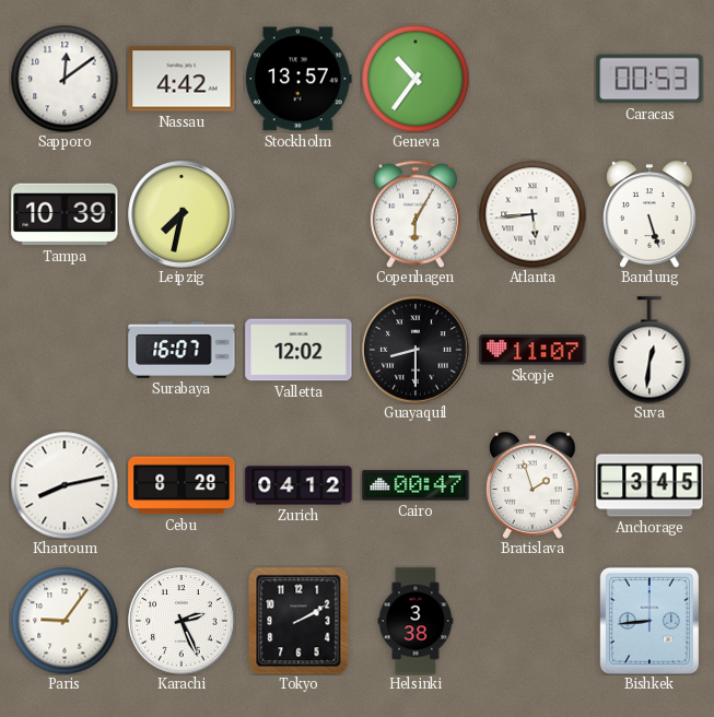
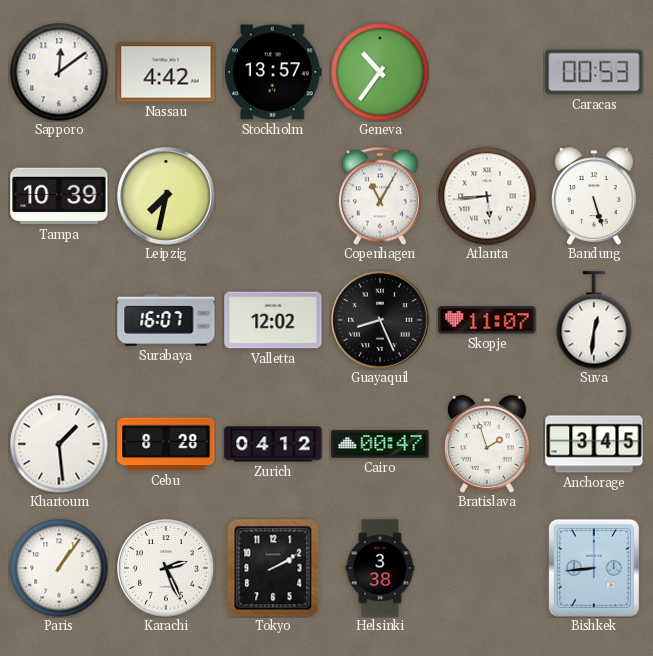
Copenhagen: 6:05 -> 11:05
Guayaquil: 8:30 -> 8:26
Khartoum: 8:13 -> 1:29
Paris: 9:06 -> 1:06
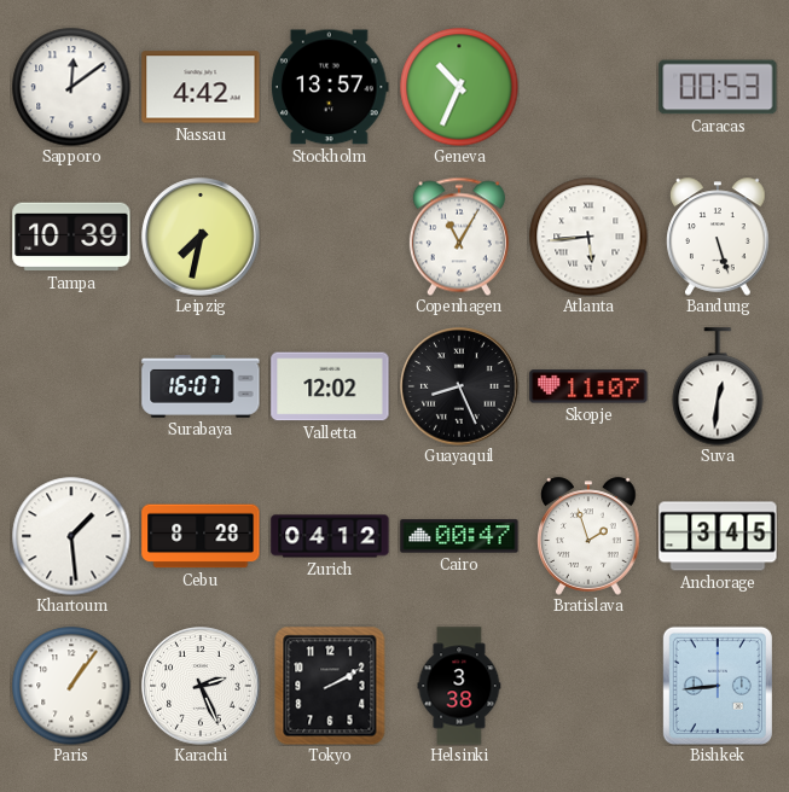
Geneva: 10:36 -> 10:34
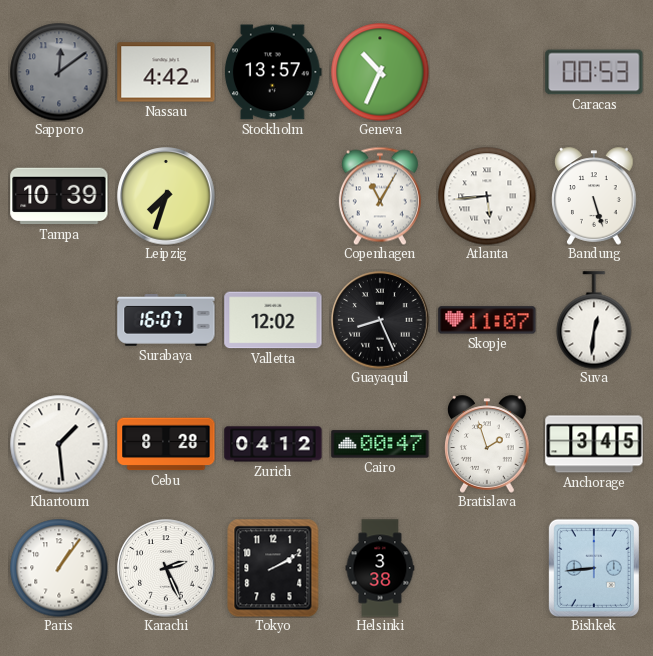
Sapporo dial: white -> grey
Leipzig: 7:32 -> 7:33
